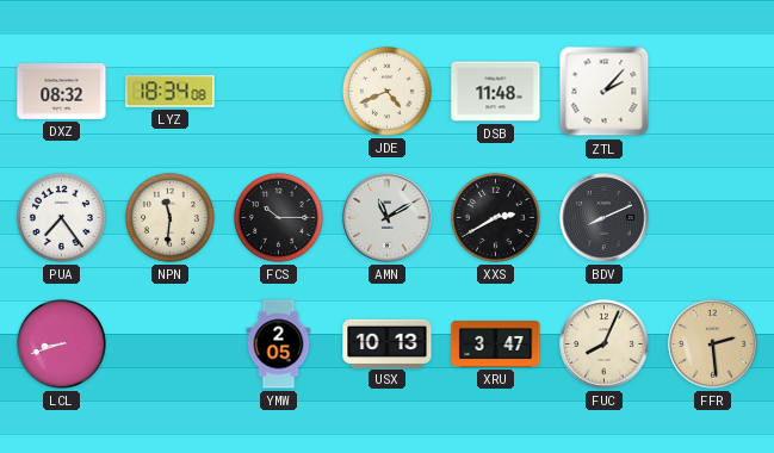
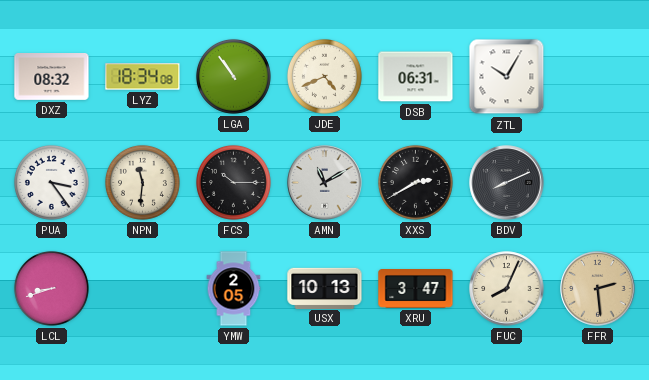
LGA: none -> 10:54
DSB: 11:48 -> 06:31
ZTL: 2:07 -> 10:05
PUA: 7:24 -> 3:24
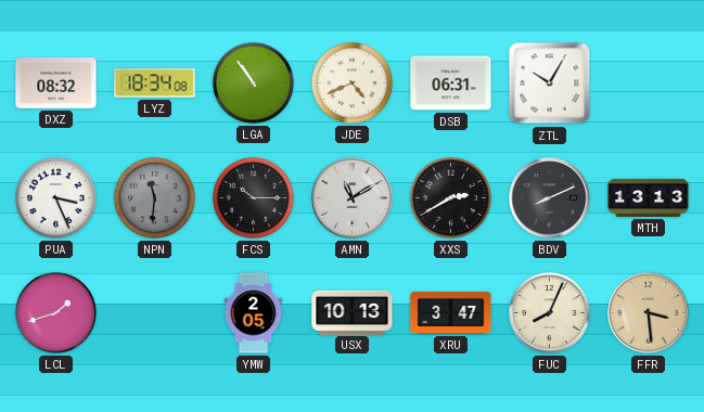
PUA: 3:24 -> 3:26
NPN dial: cream -> grey
MTH: none -> 13:13
LCL: 8:42 -> 1:42
FFR: 2:29 -> 3:29
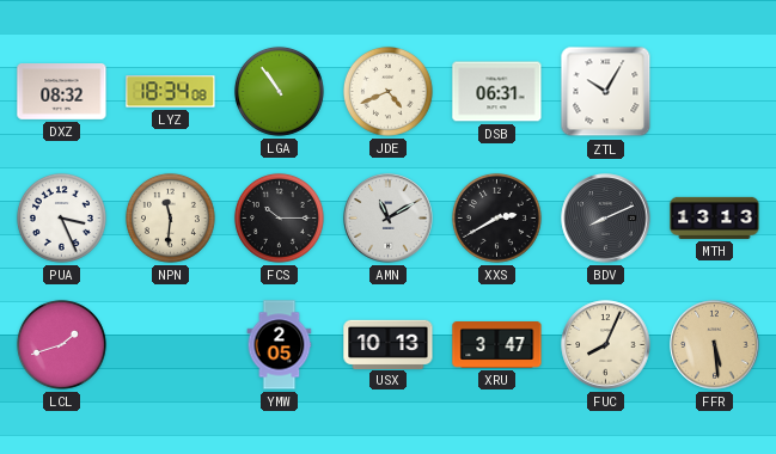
NPN dial: grey -> cream
FFR: 3:29 -> 5:29
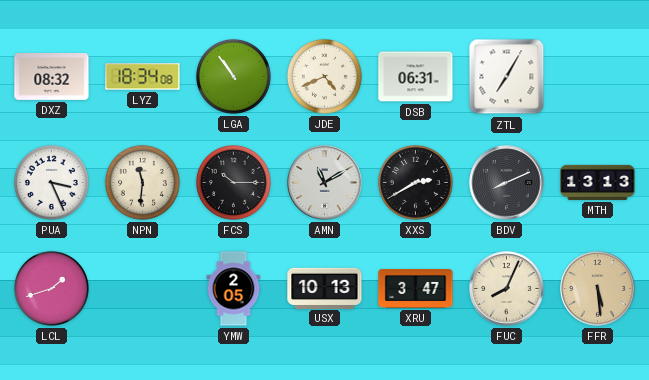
ZTL: 10:05 -> 7:05
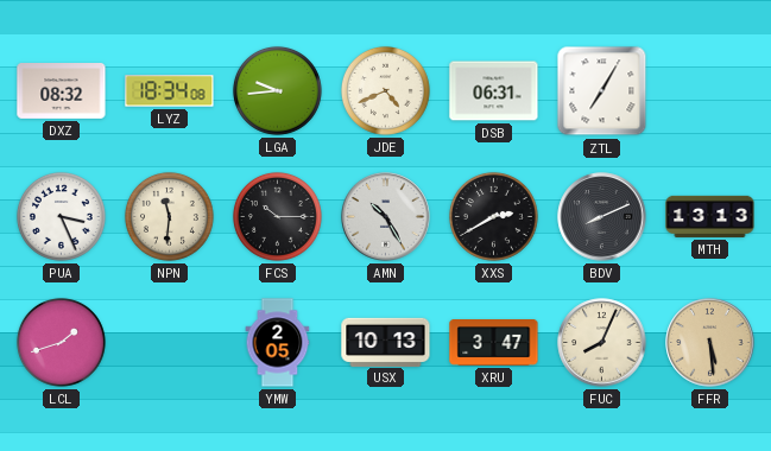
LGA: 10:54 -> 9:44
AMN: 11:10 -> 10:25
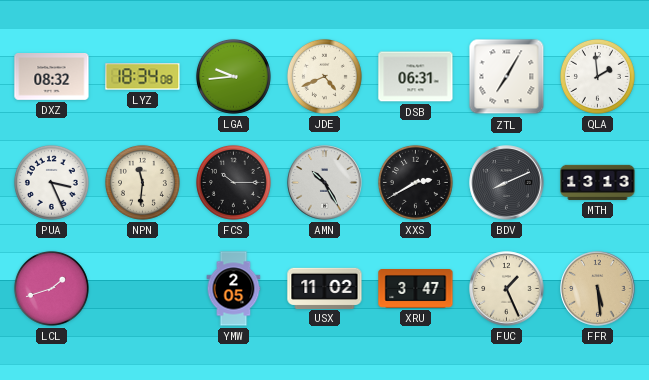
QLA: none -> 1:59
USX: 10:13 -> 11:02
FUC: 8:04 -> 1:26
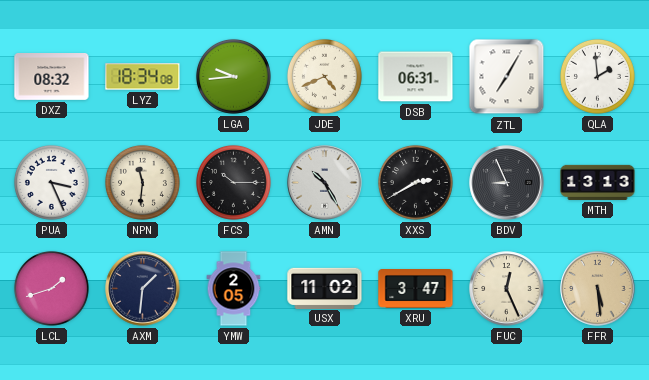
BDV: 8:11 -> 8:56
AXM: none -> 1:31
FUC: 1:26 -> 12:26
